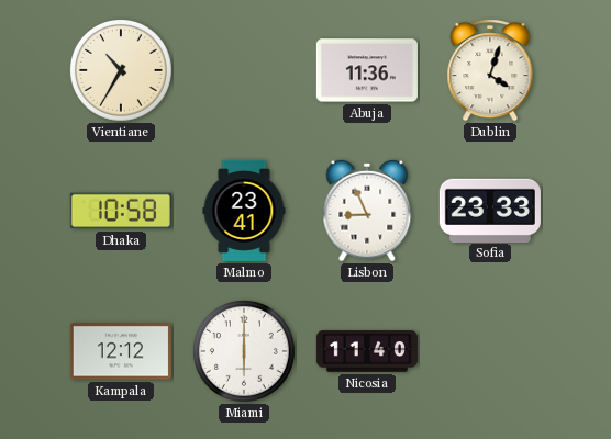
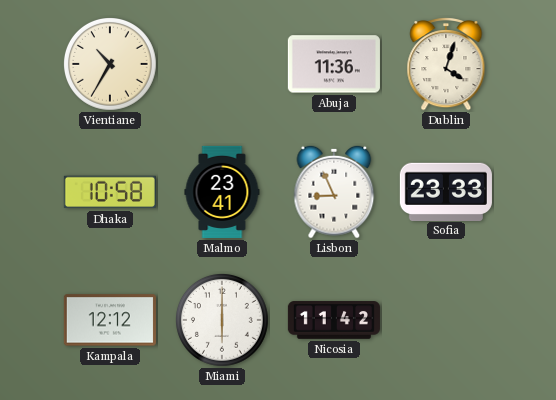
Nicosia: 11:40 -> 11:42
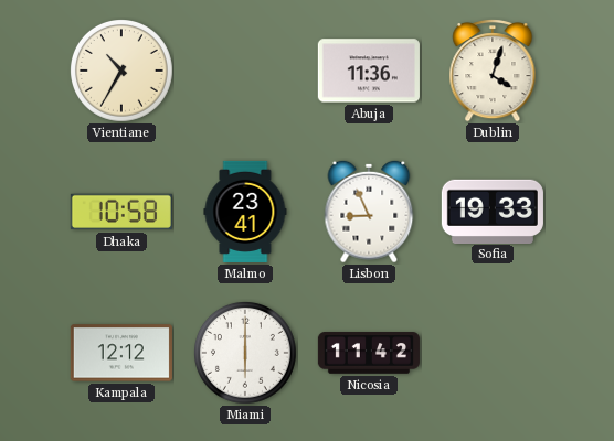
Sofia: 23:33 -> 19:33
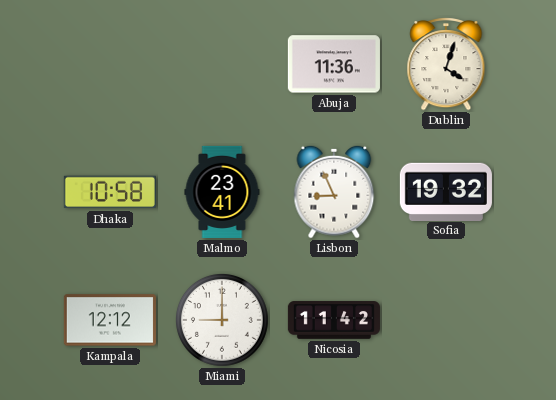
Vientiane: 10:35 -> none
Sofia: 19:33 -> 19:32
Miami: 6:00 -> 9:00
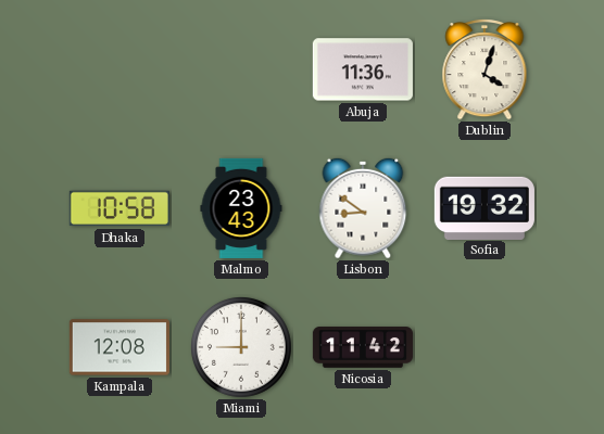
Malmo: 23:41 -> 23:43
Lisbon: 8:56 -> 8:51
Kampala: 12:12 -> 12:08
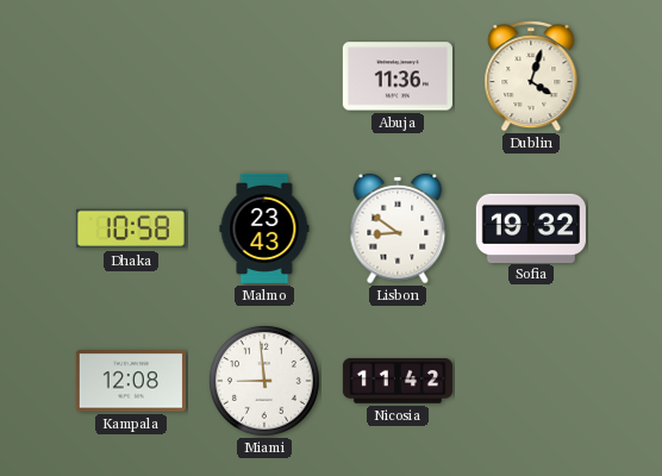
Miami: 9:00 -> 8:59
